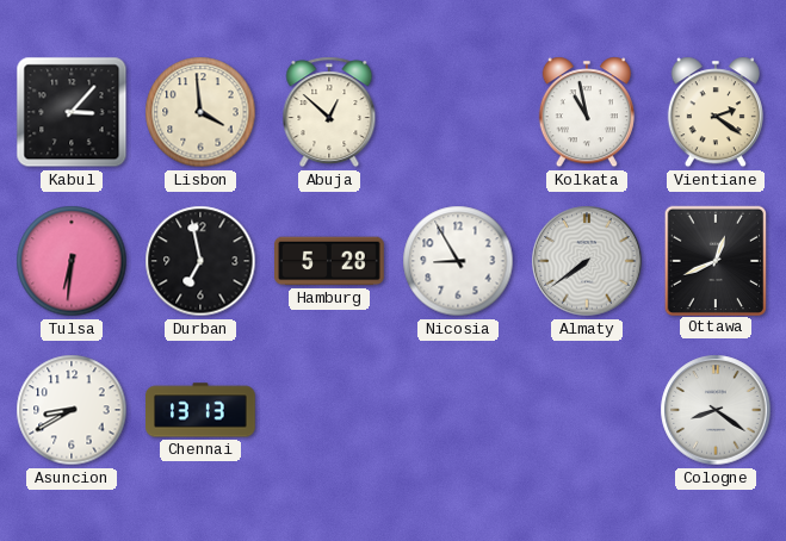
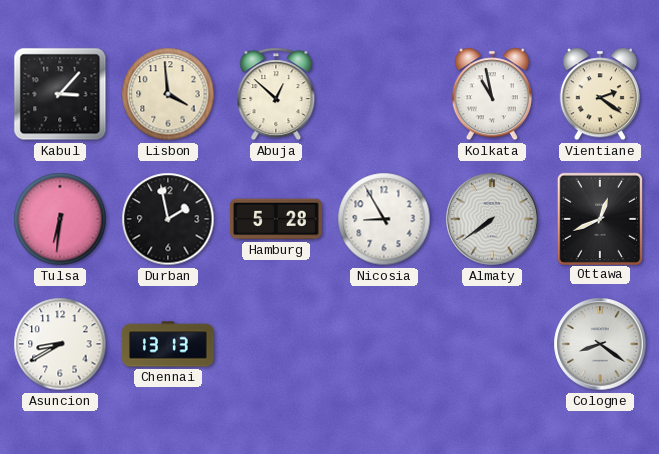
Durban: 6:58 -> 1:58
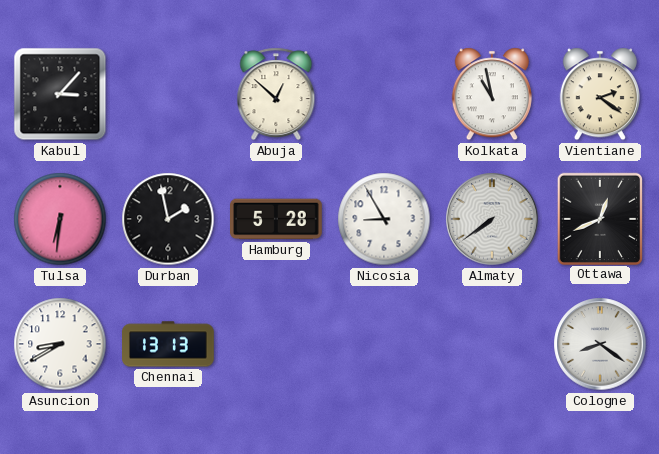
Lisbon: 3:59 -> none
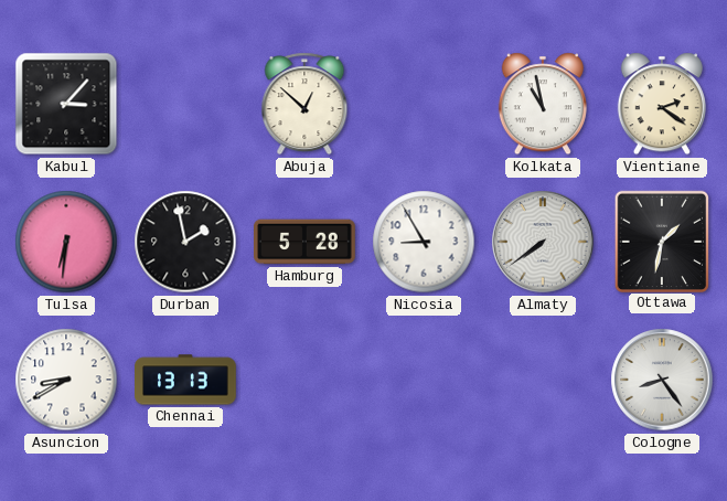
Ottawa: 12:41 -> 1:32
Cologne: 8:21 -> 8:24
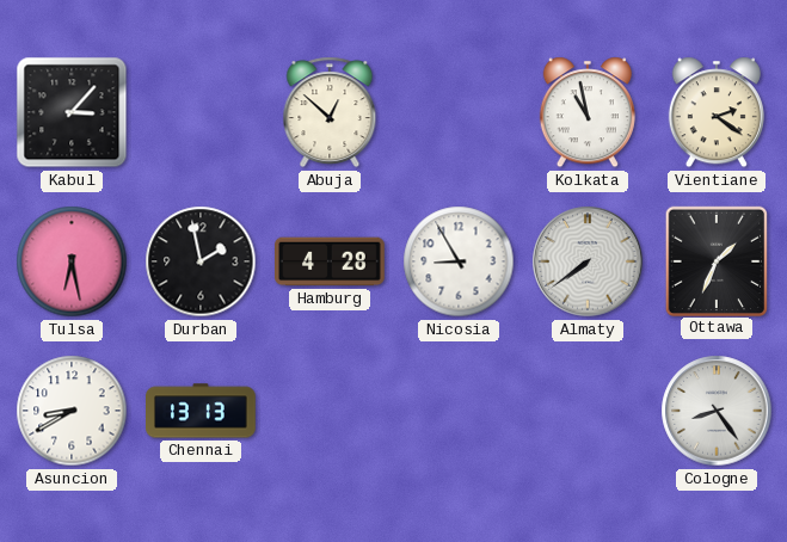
Tulsa: 6:31 -> 6:28
Hamburg: 5:28 -> 4:28
Ottawa: 1:32 -> 1:34
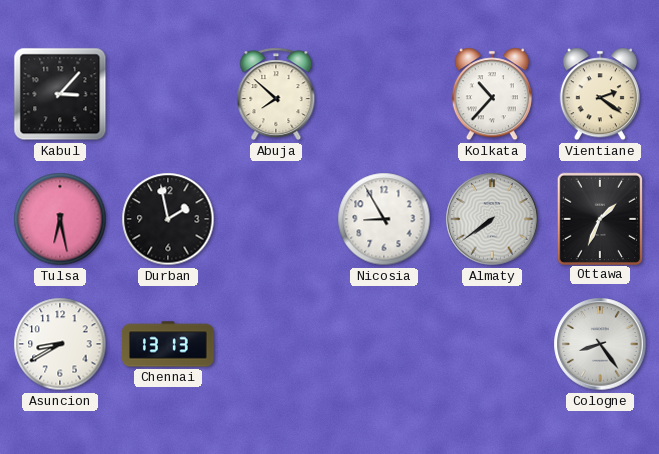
Abuja: 12:52 -> 7:52
Kolkata: 10:58 -> 10:37
Hamburg: 4:28 -> none
